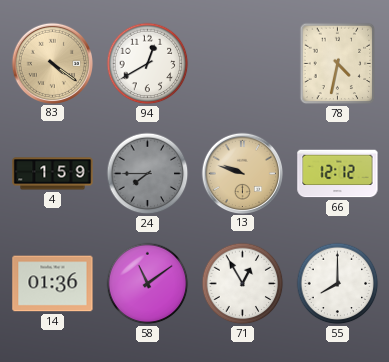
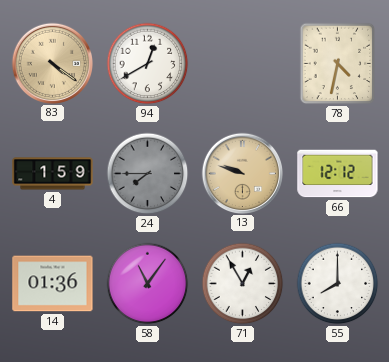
58: 11:09 -> 11:06
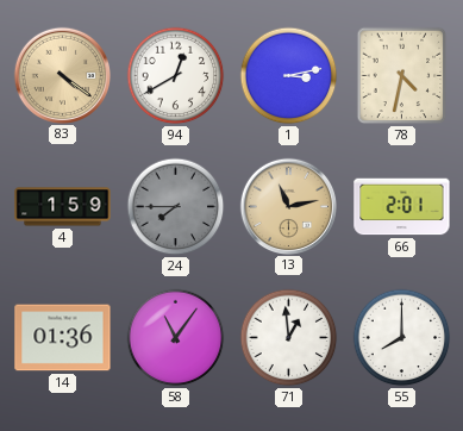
1: none -> 3:13
13: 9:48 -> 11:13
66: 12:12 -> 2:01
71: 12:55 -> 12:59
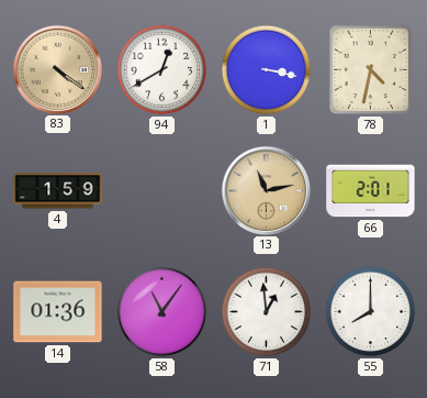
1: 3:13 -> 3:17
24: 7:45 -> none
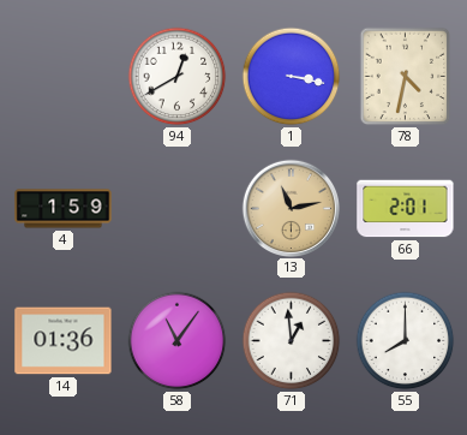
83: 4:21 -> none
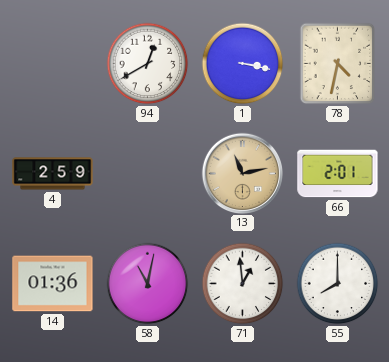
4: 1:59 -> 2:59
58: 11:06 -> 11:02
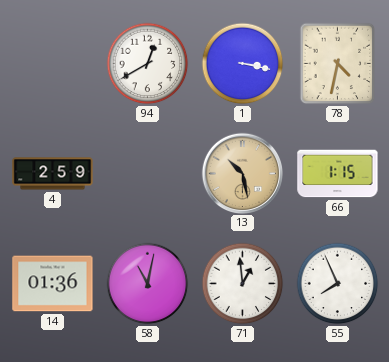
13: 11:13 -> 10:28
66: 2:01 -> 1:15
55: 8:00 -> 7:56
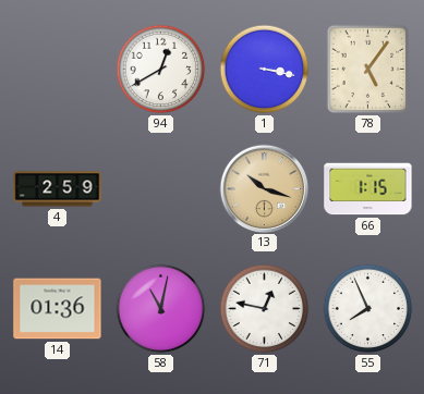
78: 4:32 -> 5:06
13: 10:28 -> 10:18
71: 12:59 -> 12:47
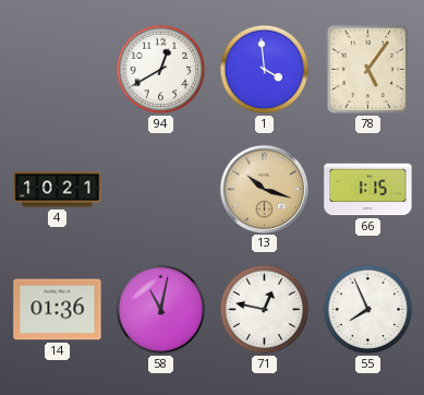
1: 3:17 -> 3:59
4: 2:59 -> 10:21
